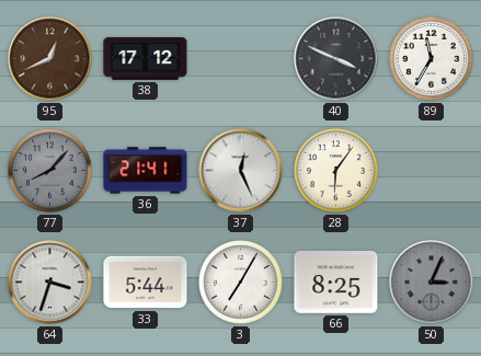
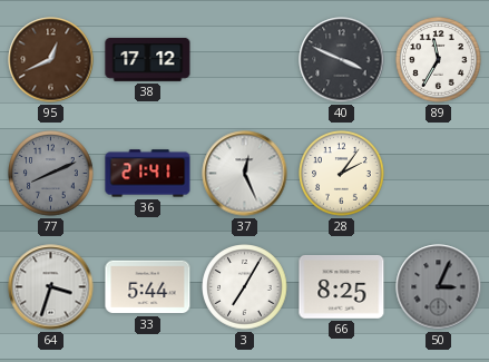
77: 8:07 -> 8:11
28: 6:06 -> 2:06
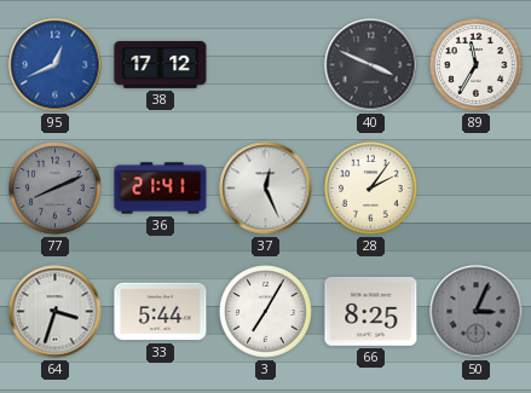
95 dial: brown -> blue
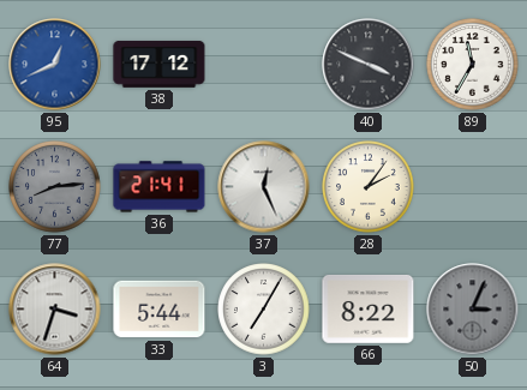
77: 8:11 -> 8:14
66: 8:25 -> 8:22
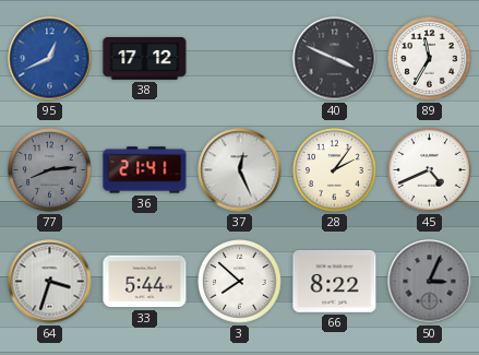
45: none -> 4:41
3: 7:05 -> 7:52
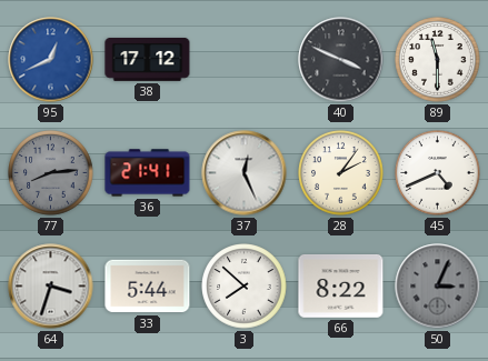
89: 11:35 -> 11:30
